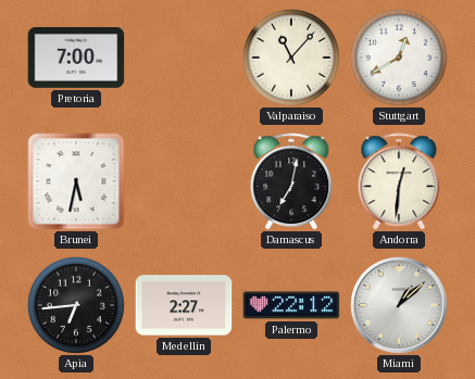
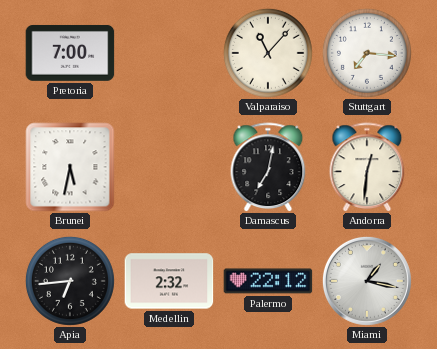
Stuttgart: 12:40 -> 7:16
Medellin: 2:27 -> 2:32
Miami: 1:08 -> 1:17
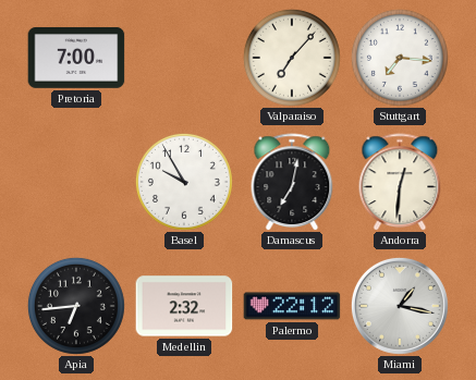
Valparaiso: 11:07 -> 7:07
Brunei: 5:32 -> none
Basel: none -> 9:55
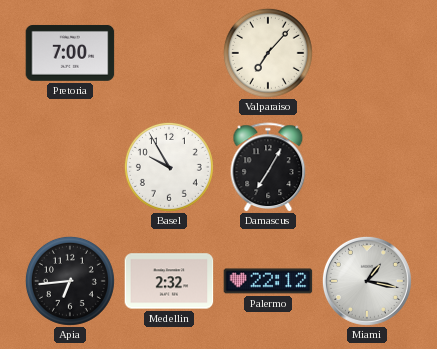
Stuttgart: 7:16 -> none
Damascus: 7:02 -> 7:05
Andorra: 12:31 -> none
